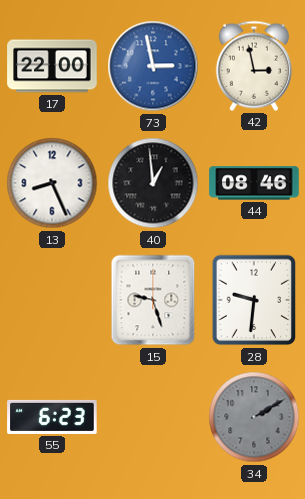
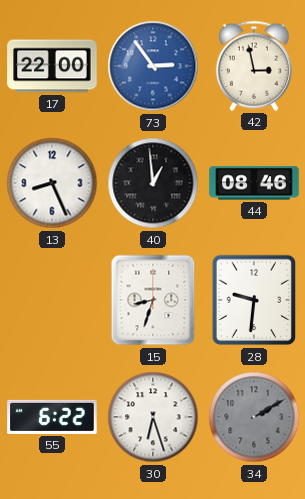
73: 2:58 -> 2:54
15: 9:27 -> 8:33
55: 6:23 -> 6:22
30: none -> 6:27
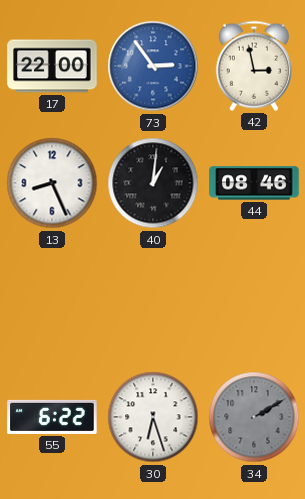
40: 12:59 -> 1:01
15: 8:33 -> none
28: 9:31 -> none
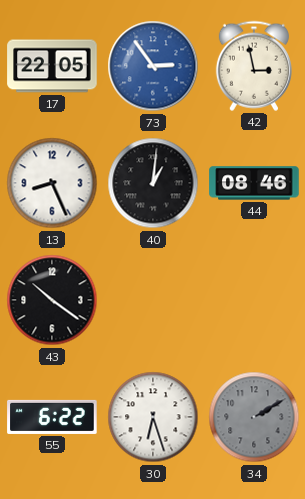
17: 22:00 -> 22:05
43: none -> 10:21
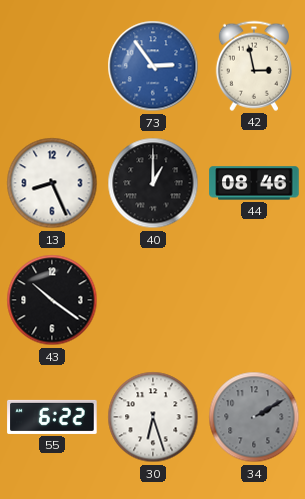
17: 22:05 -> none
40: 1:01 -> 1:00
